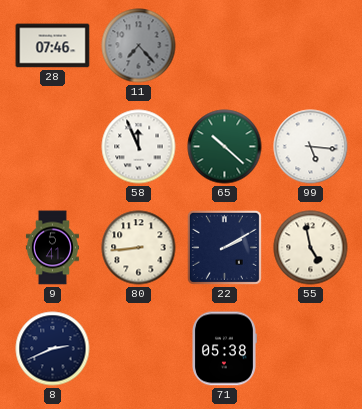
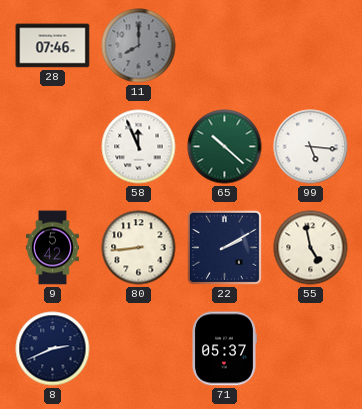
11: 7:23 -> 8:00
9: 5:41 -> 5:42
71: 05:38 -> 05:37
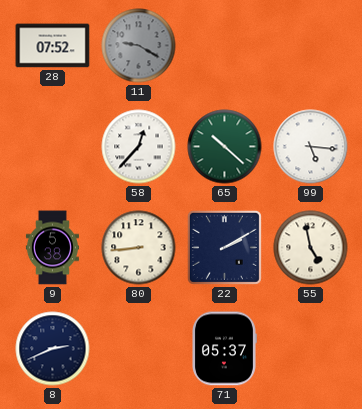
28: 07:46 -> 07:52
11: 8:00 -> 9:20
58: 11:56 -> 12:37
9: 5:42 -> 5:38
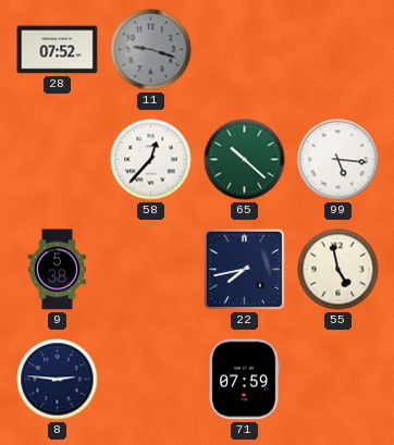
11: 9:20 -> 9:18
80: 8:44 -> none
22: 2:10 -> 7:43
8: 2:41 -> 2:46
71: 05:37 -> 07:59
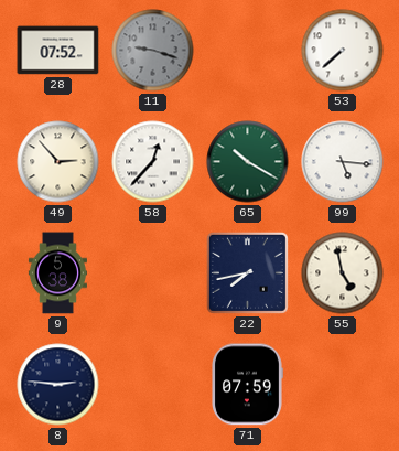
53: none -> 7:38
49: none -> 2:53
65: 10:22 -> 10:20
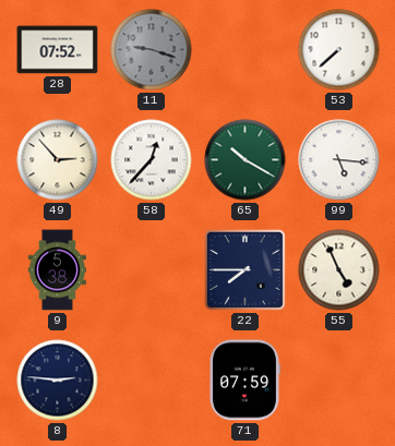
22: 7:43 -> 7:45
55: 4:58 -> 4:56
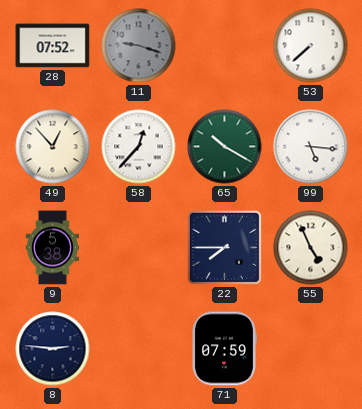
49: 2:53 -> 12:53
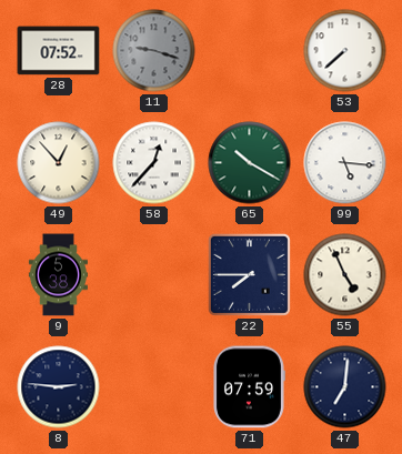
47: none -> 7:01
